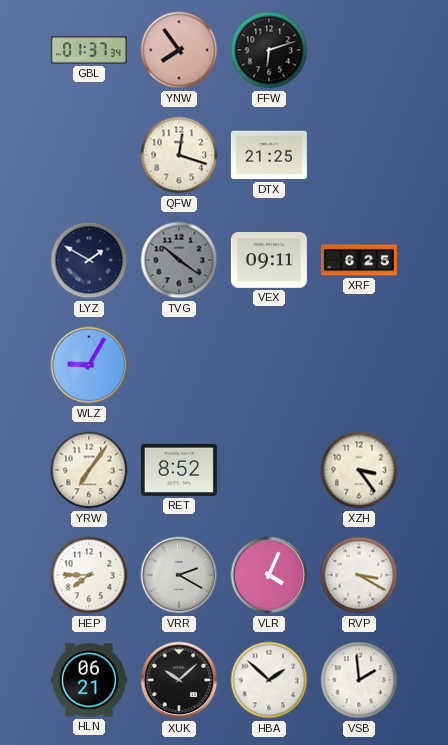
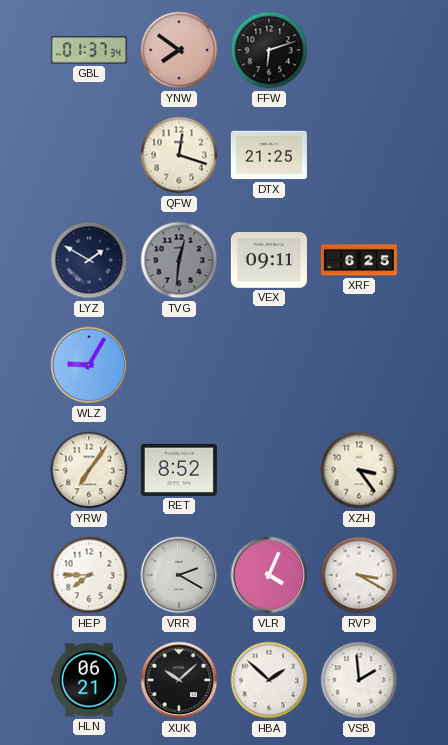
YNW: 7:54 -> 7:51
TVG: 10:21 -> 12:31
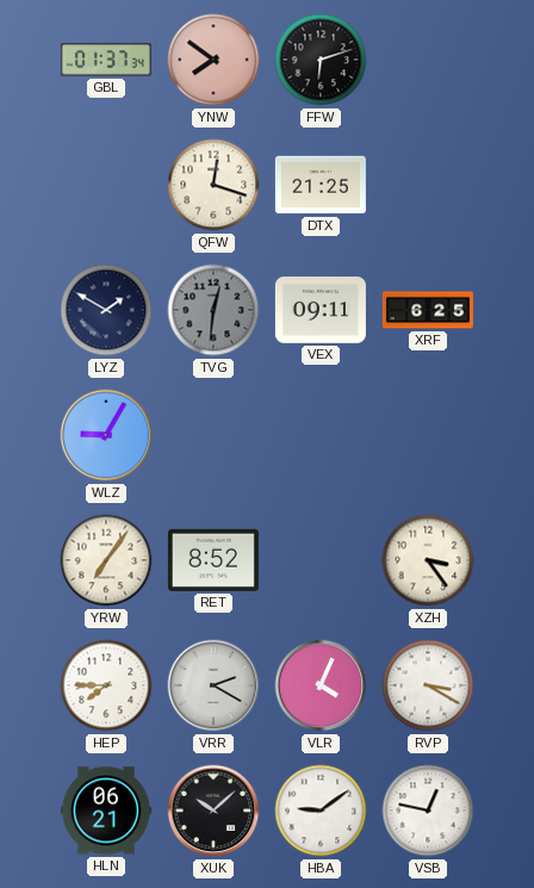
HBA: 1:52 -> 9:09
VSB: 1:59 -> 12:47
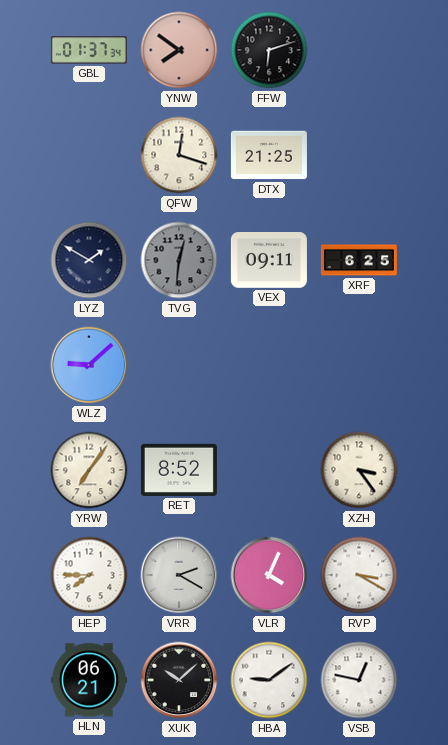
WLZ: 9:05 -> 9:08
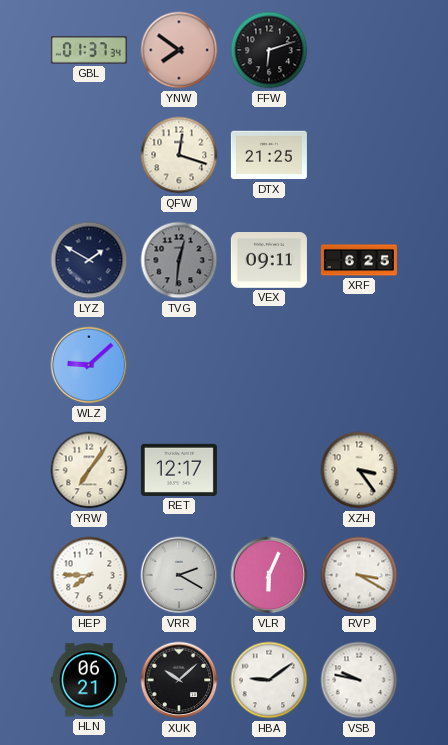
RET: 8:52 -> 12:17
VLR: 4:04 -> 6:04
VSB: 12:47 -> 9:47
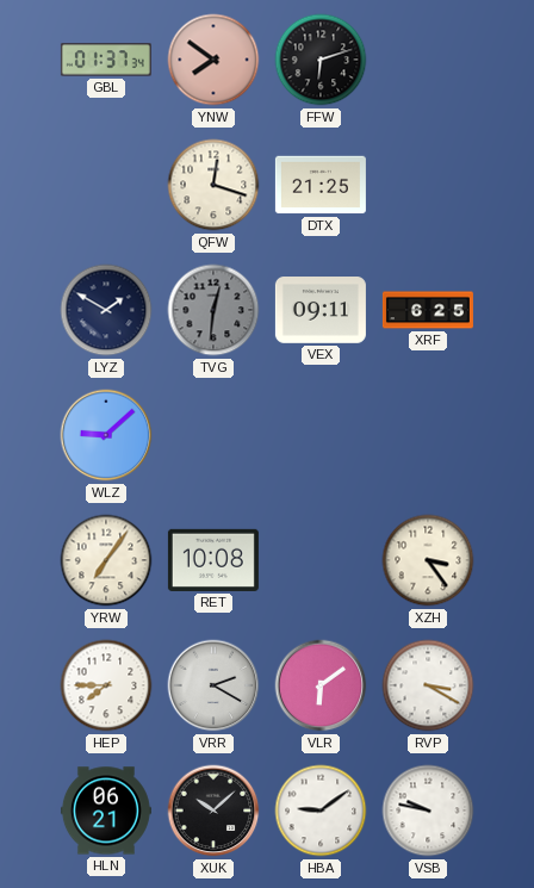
RET: 12:17 -> 10:08
VLR: 6:04 -> 6:09
